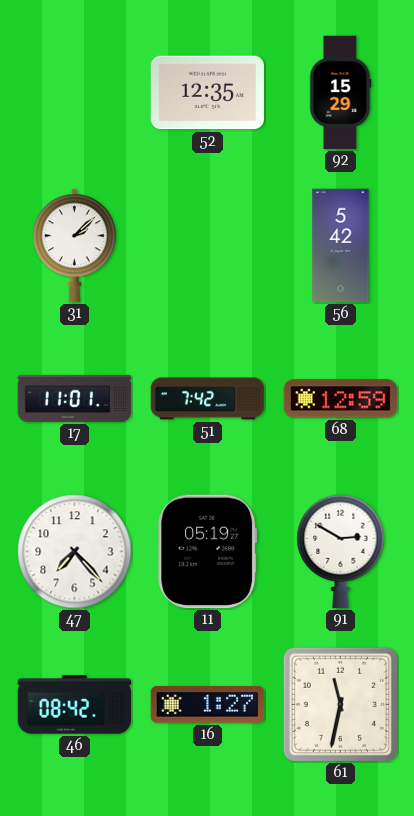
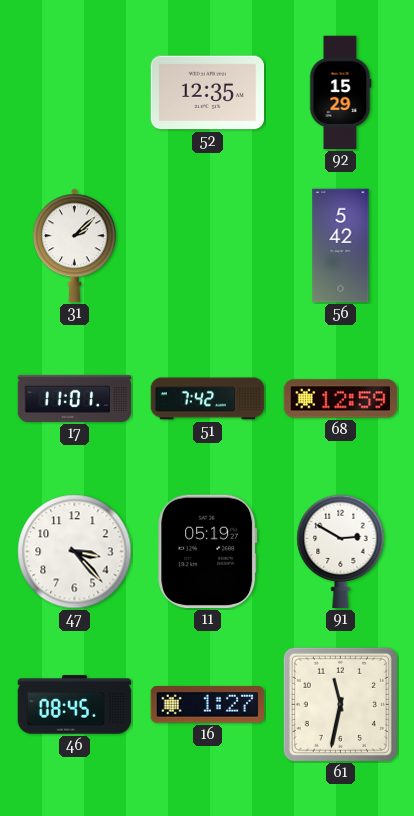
47: 7:23 -> 3:23
46: 08:42 -> 08:45
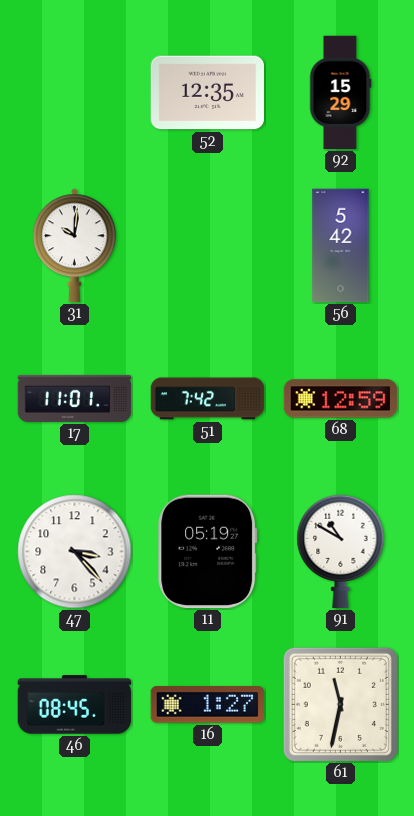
31: 2:08 -> 10:01
91: 2:50 -> 10:50
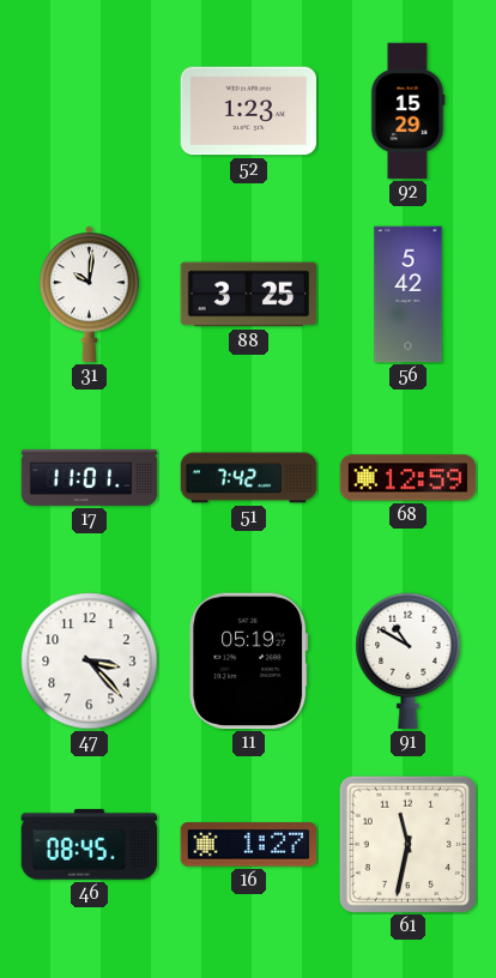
52: 12:35 -> 1:23
88: none -> 3:25
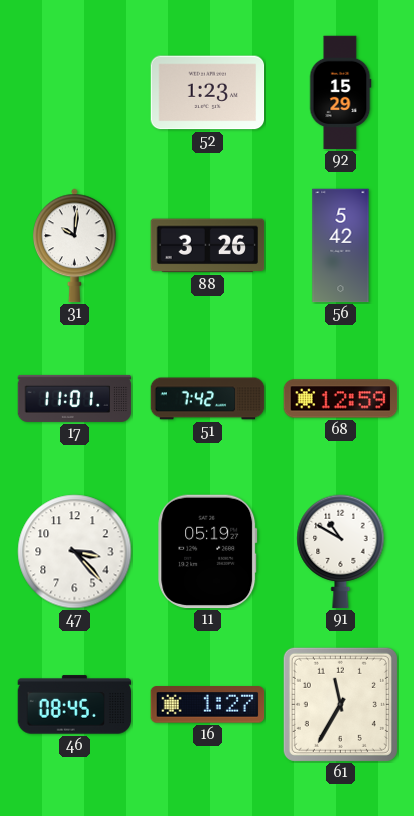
88: 3:25 -> 3:26
61: 11:32 -> 11:35
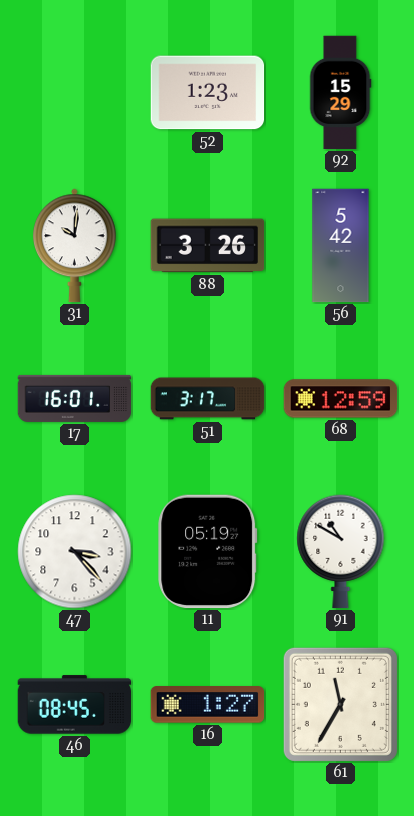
17: 11:01 -> 16:01
51: 7:42 -> 3:17
